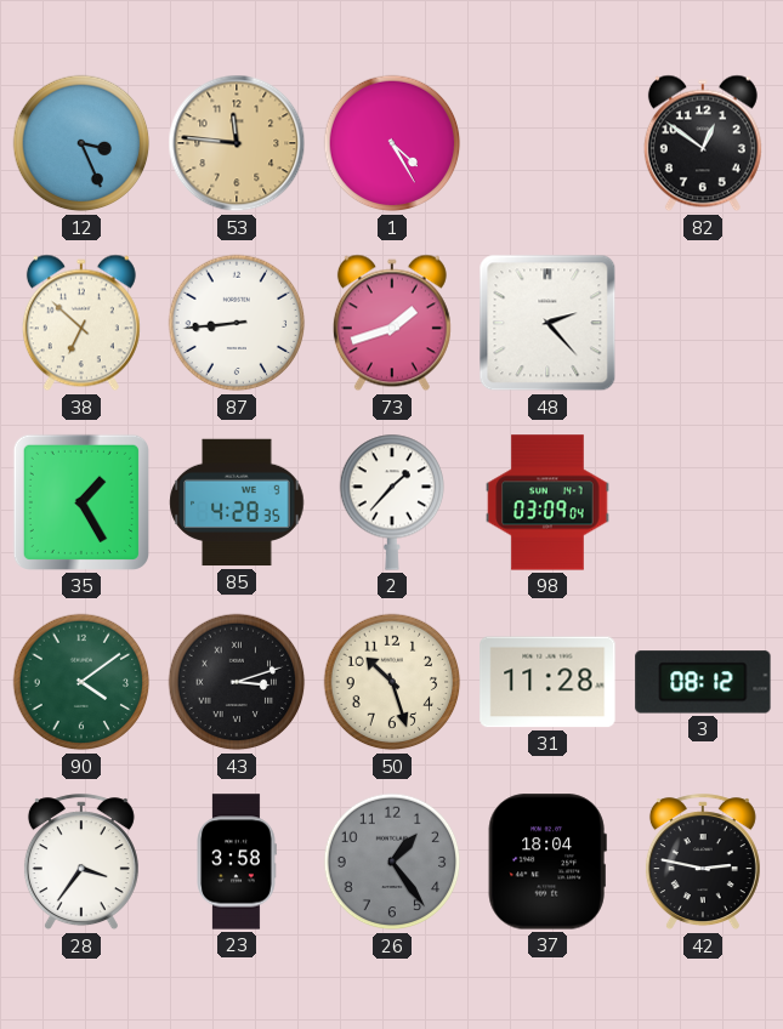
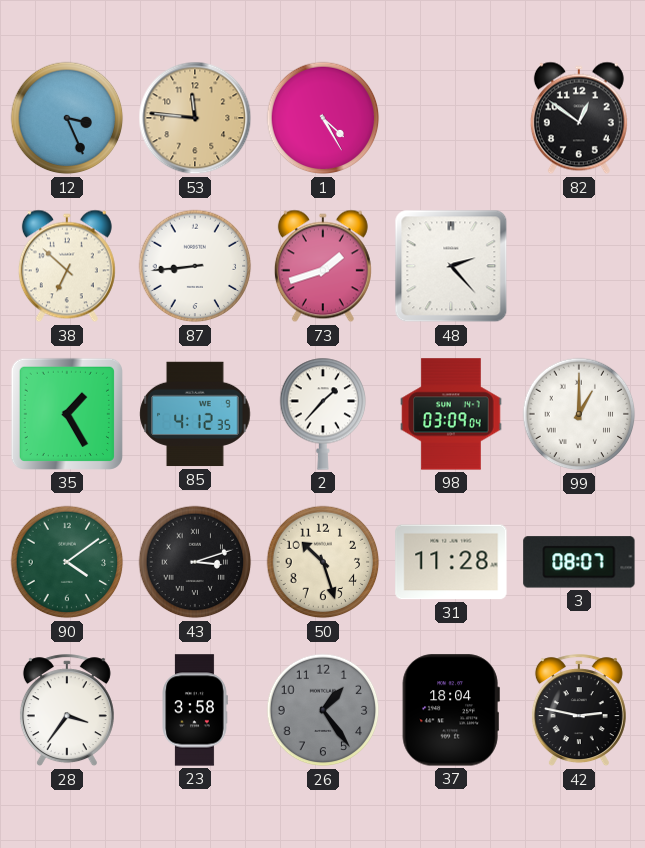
85: 4:28 -> 4:12
99: none -> 1:00
3: 08:12 -> 08:07
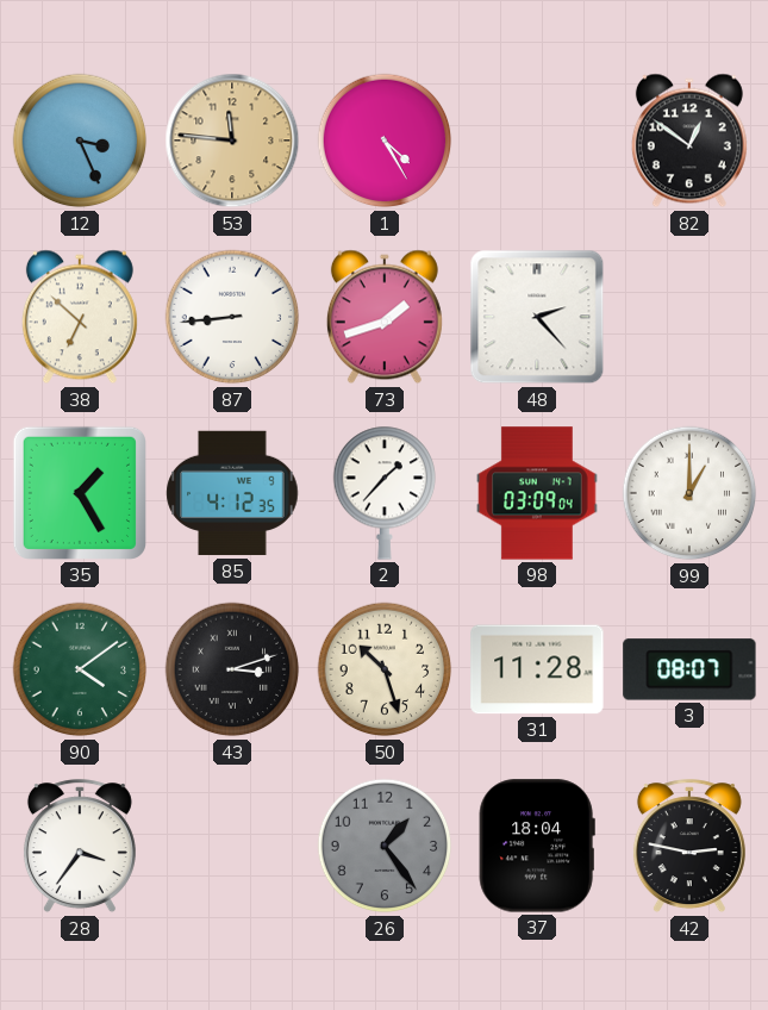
23: 3:58 -> none
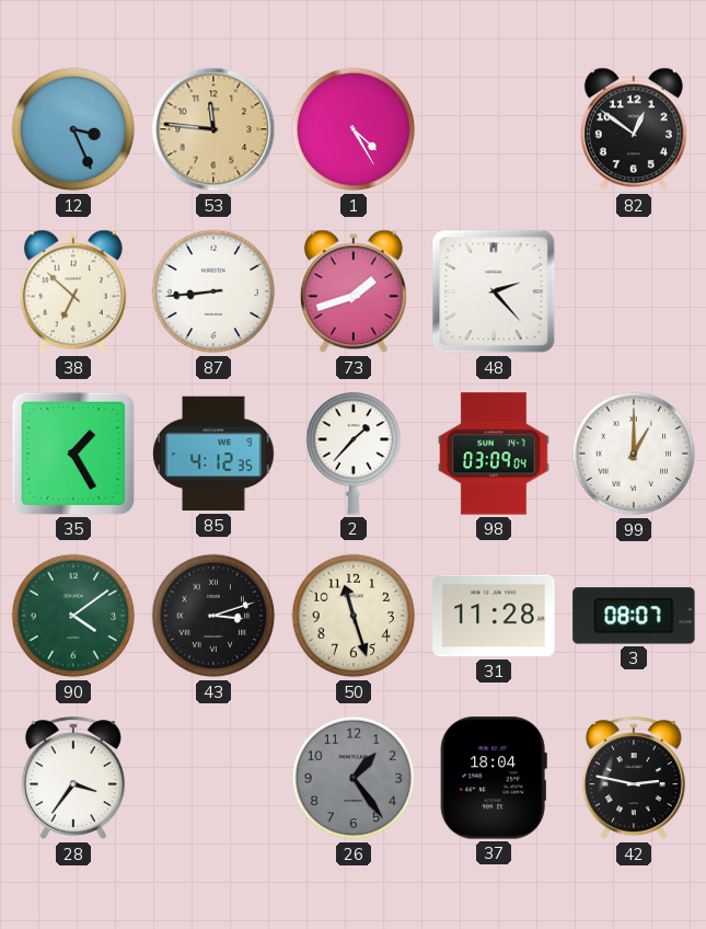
50: 10:27 -> 11:27
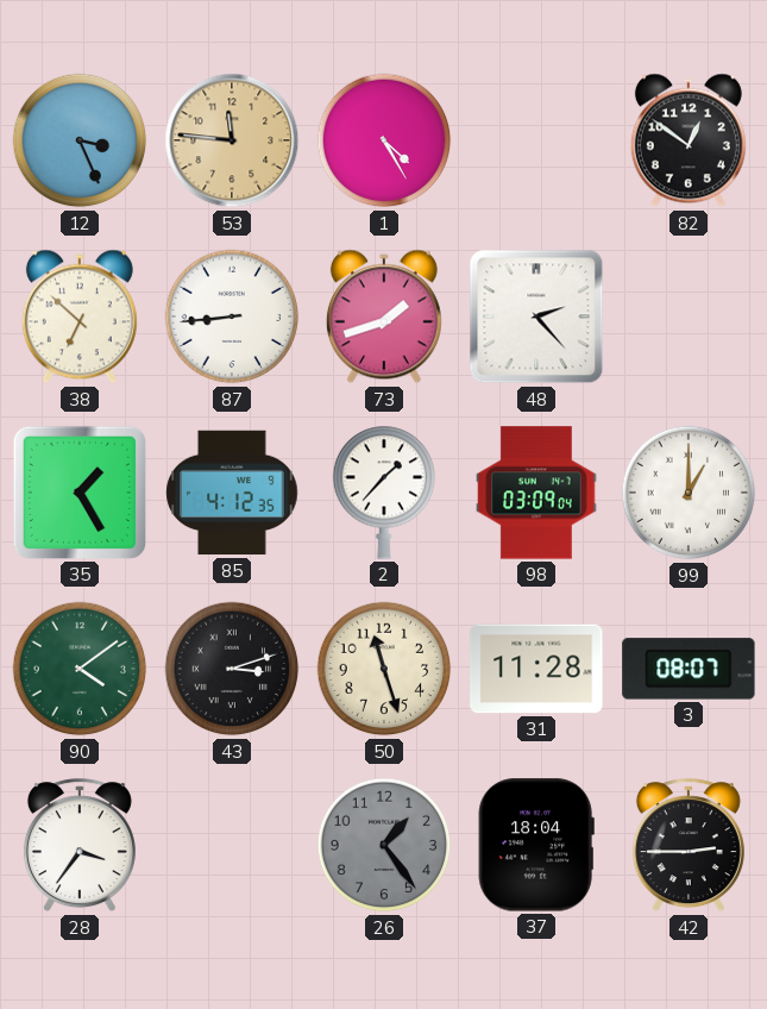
42: 2:47 -> 2:45
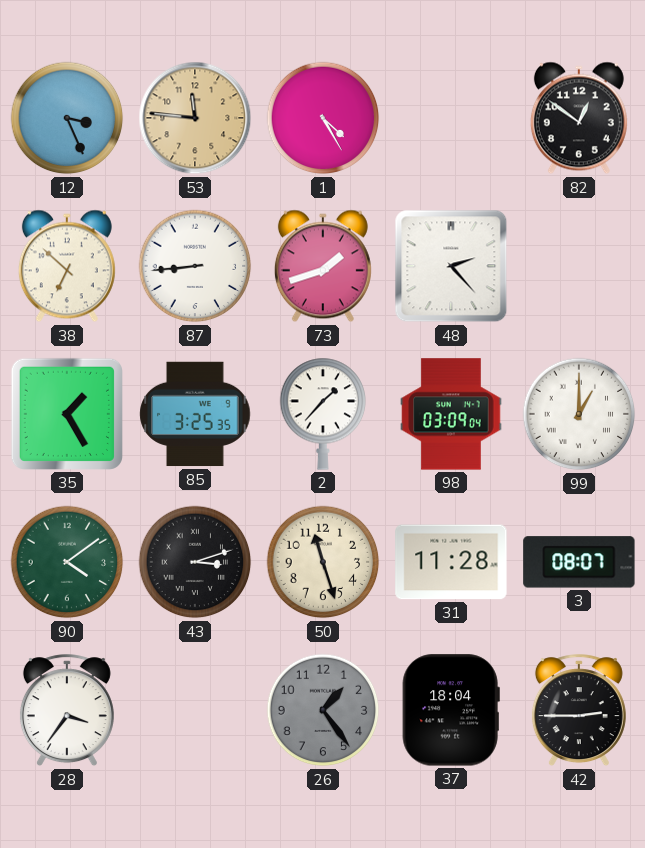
85: 4:12 -> 3:25
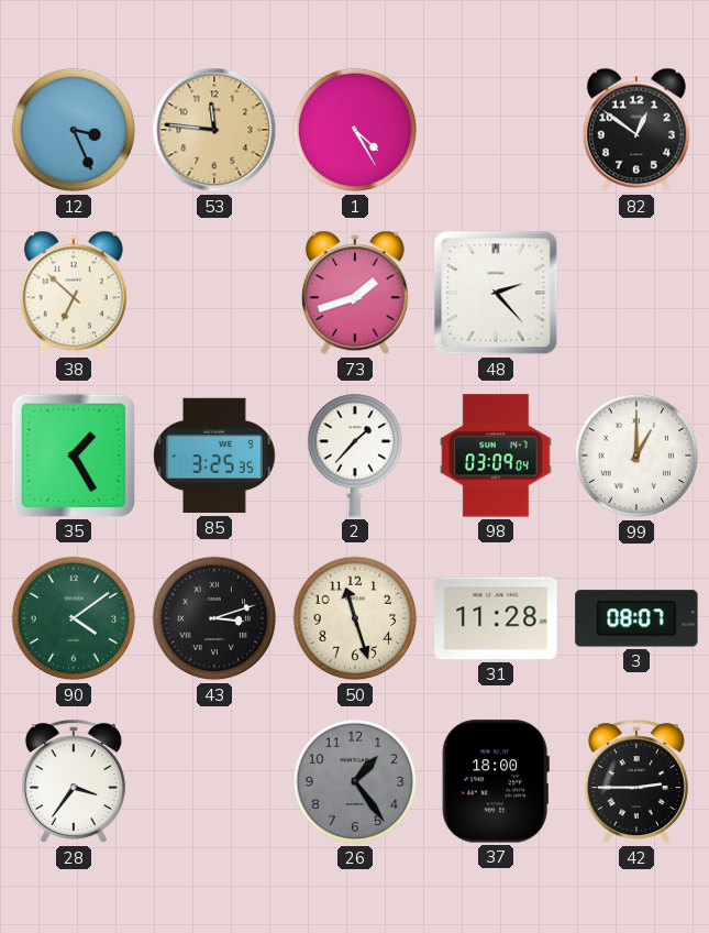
87: 8:44 -> none
37: 18:04 -> 18:00
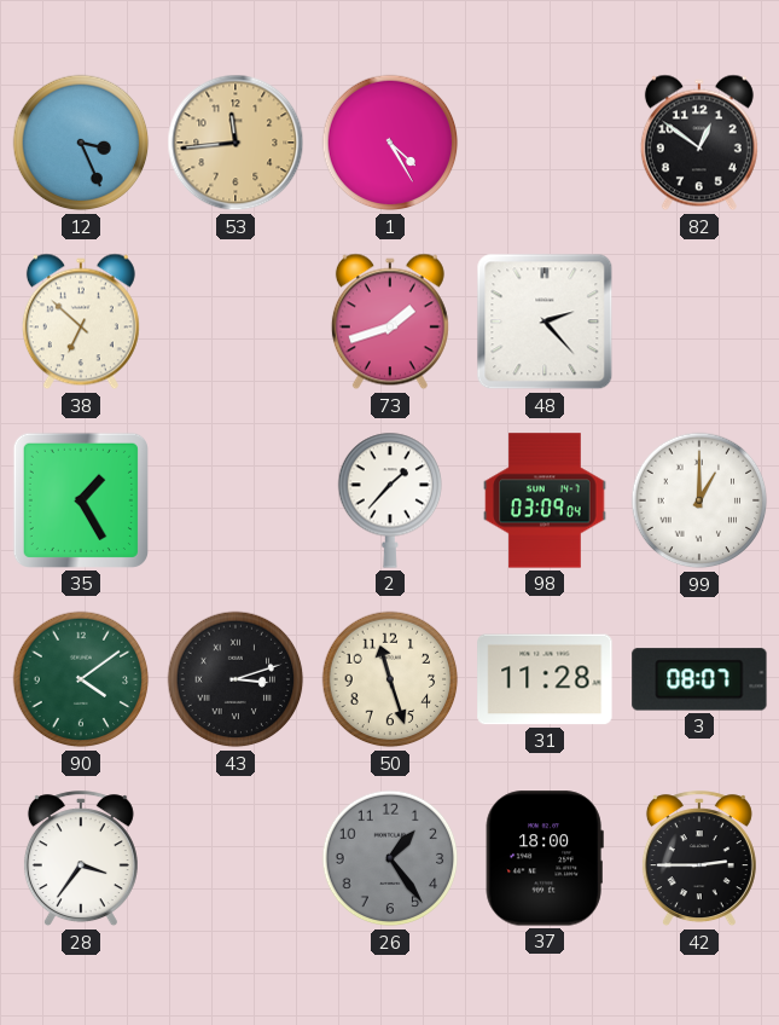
53: 11:46 -> 11:44
85: 3:25 -> none
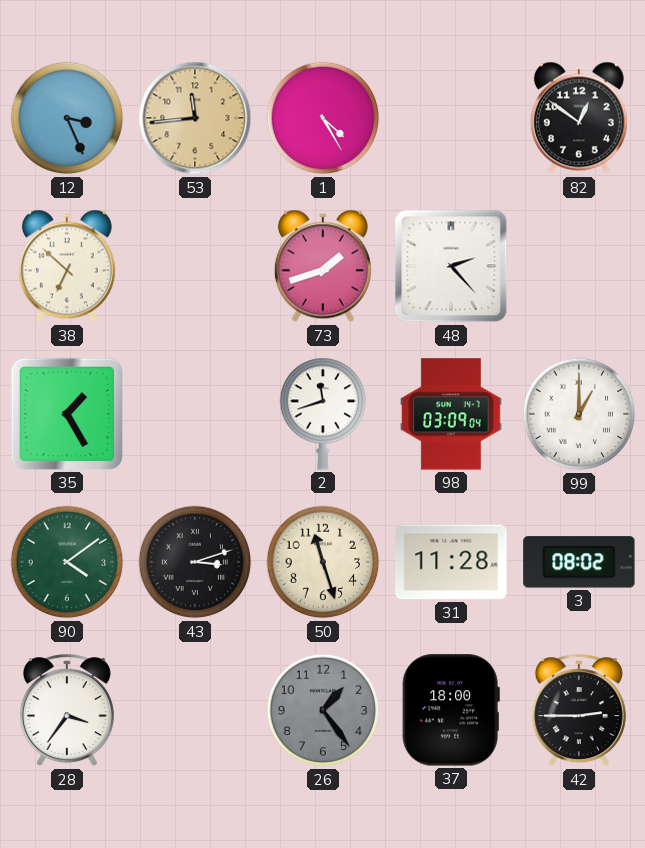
2: 1:37 -> 11:42
3: 08:07 -> 08:02
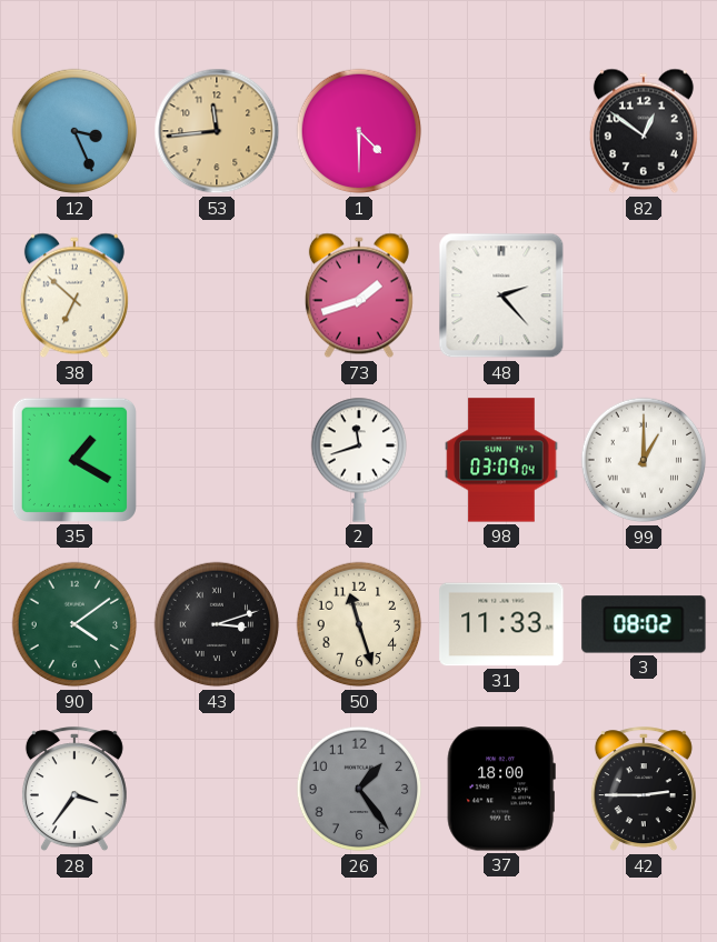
1: 4:25 -> 4:30
35: 1:25 -> 1:20
31: 11:28 -> 11:33
